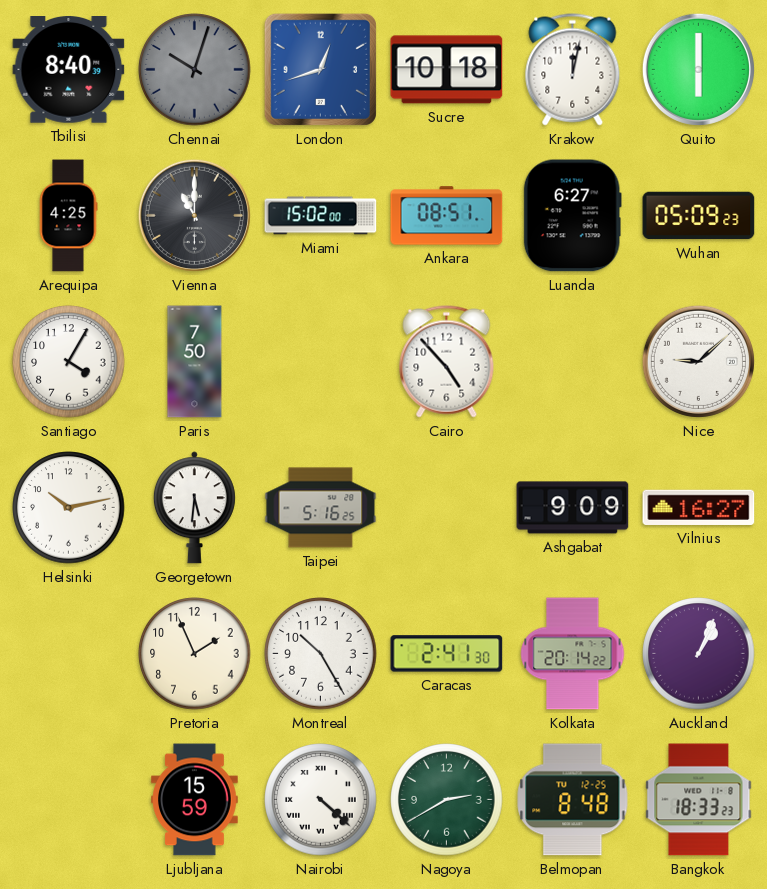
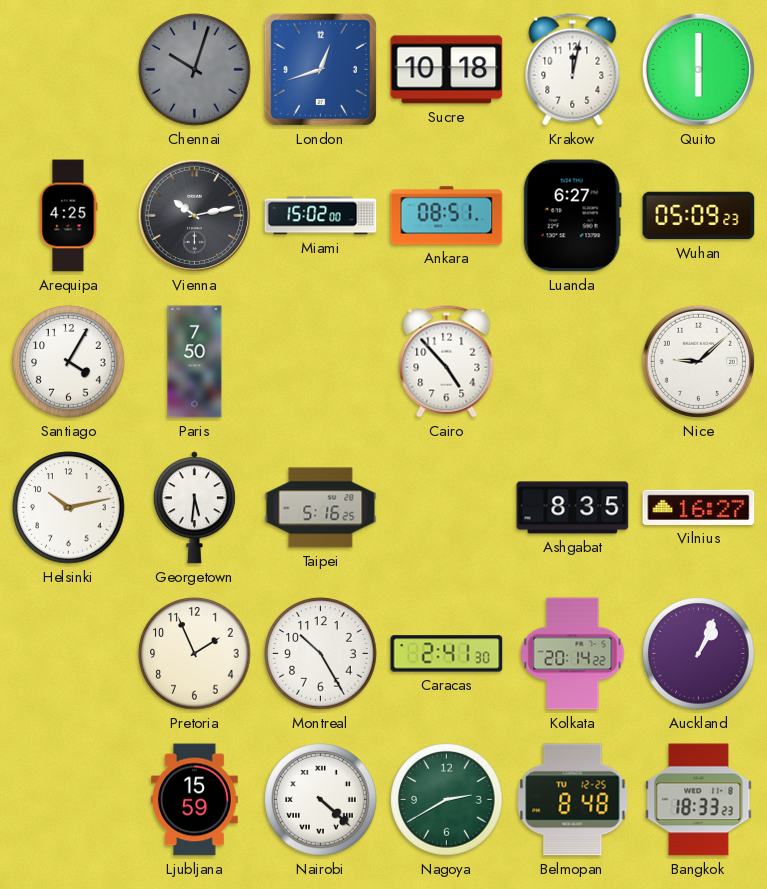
Tbilisi: 8:40 -> none
Vienna: 11:00 -> 10:13
Ashgabat: 9:09 -> 8:35
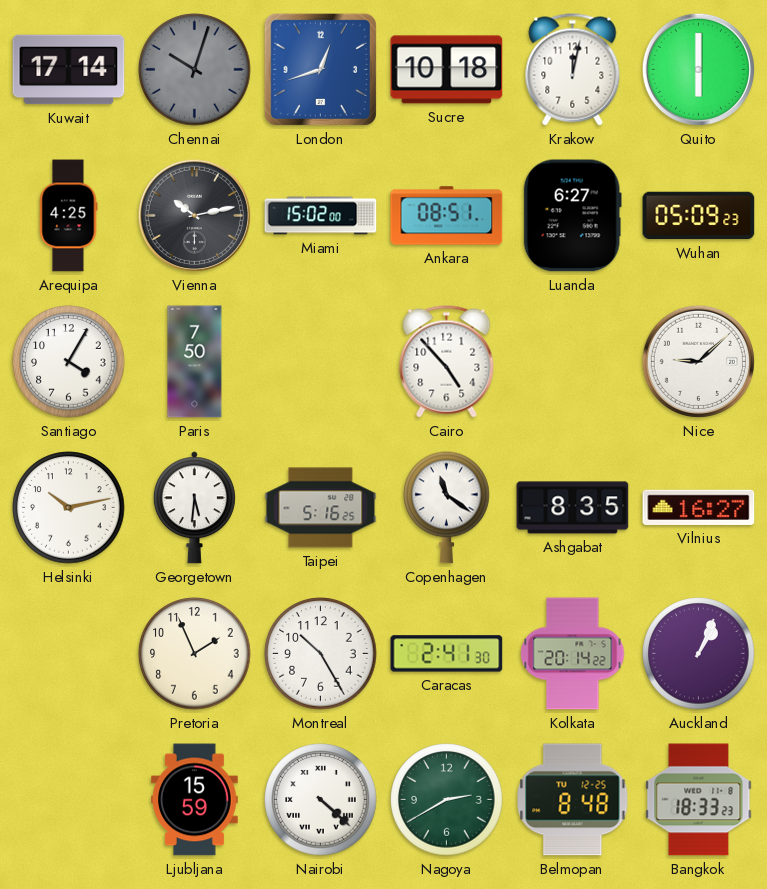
Kuwait: none -> 17:14
Copenhagen: none -> 11:21
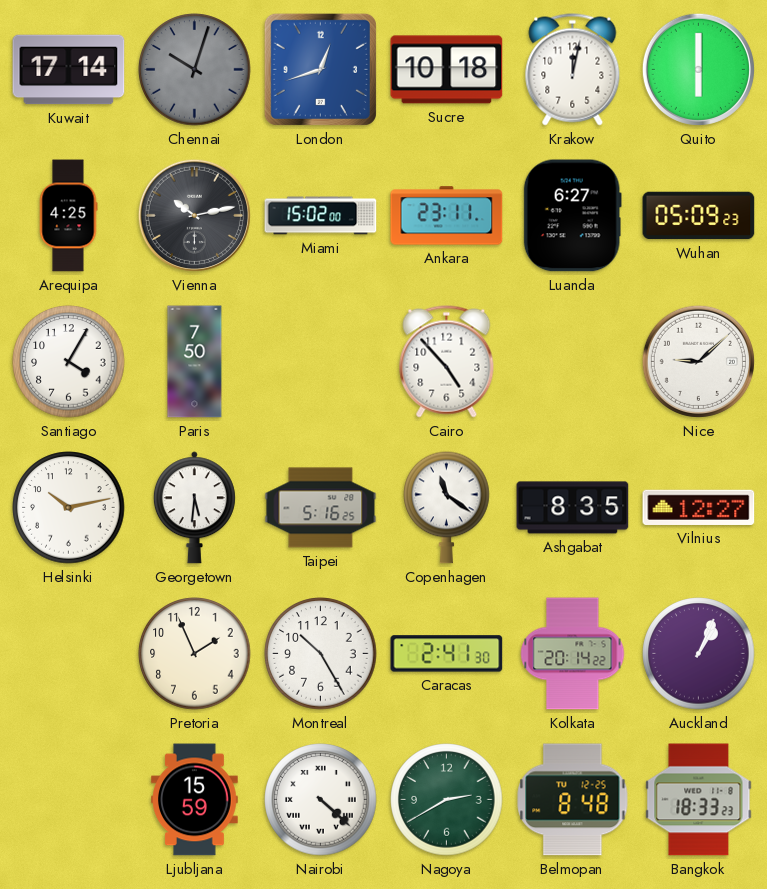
Ankara: 08:51 -> 23:11
Vilnius: 16:27 -> 12:27
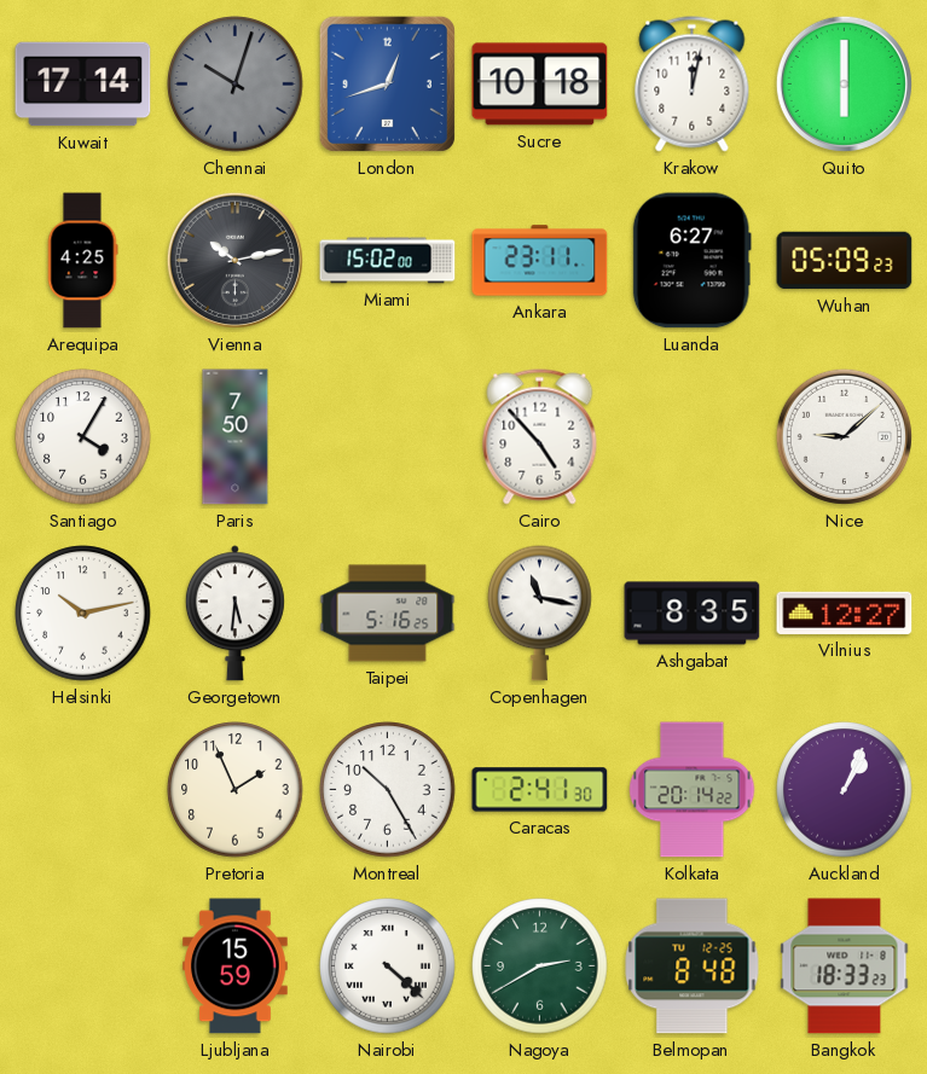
Copenhagen: 11:21 -> 11:17
